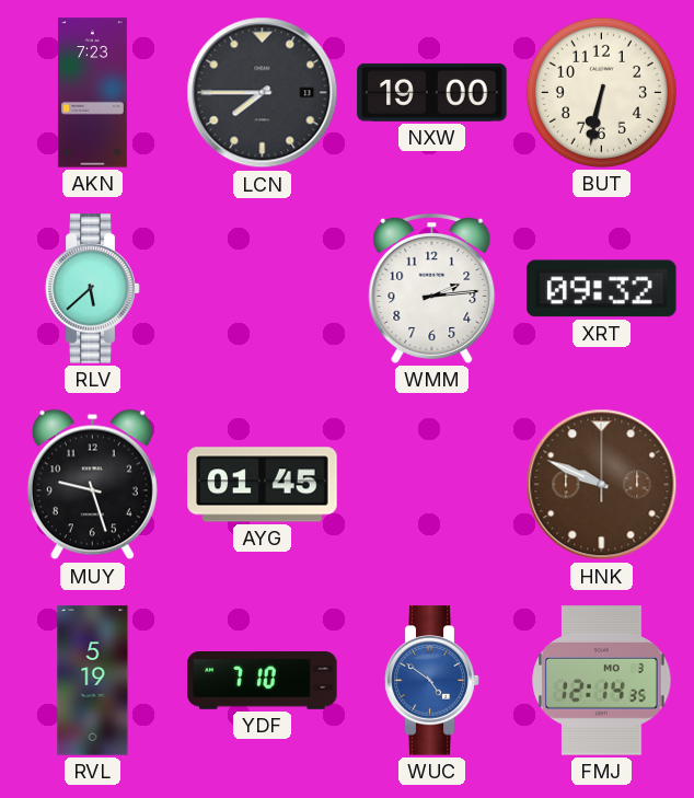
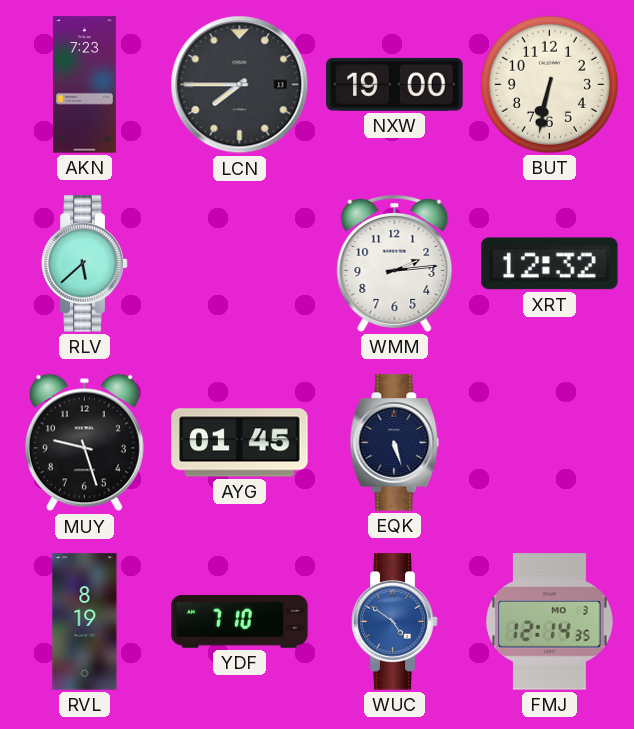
XRT: 09:32 -> 12:32
EQK: none -> 5:27
HNK: 9:49 -> none
RVL: 5:19 -> 8:19
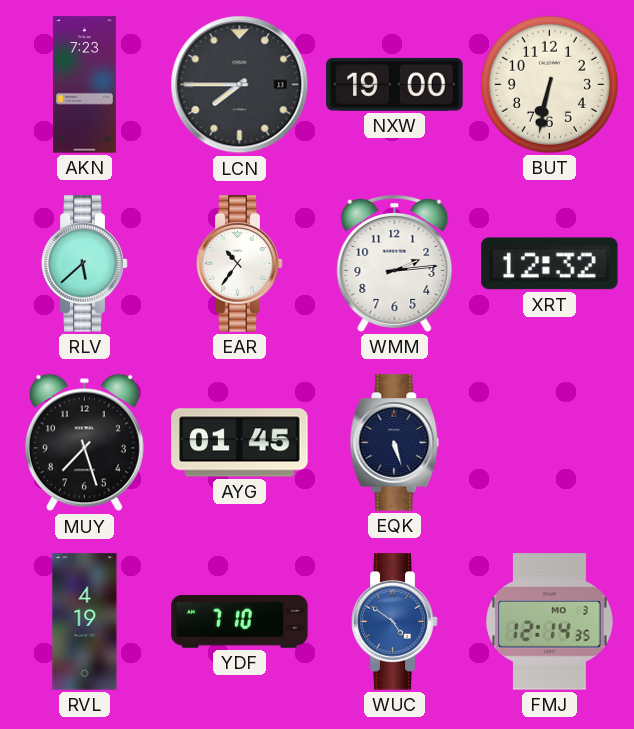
EAR: none -> 10:36
MUY: 9:27 -> 7:27
RVL: 8:19 -> 4:19
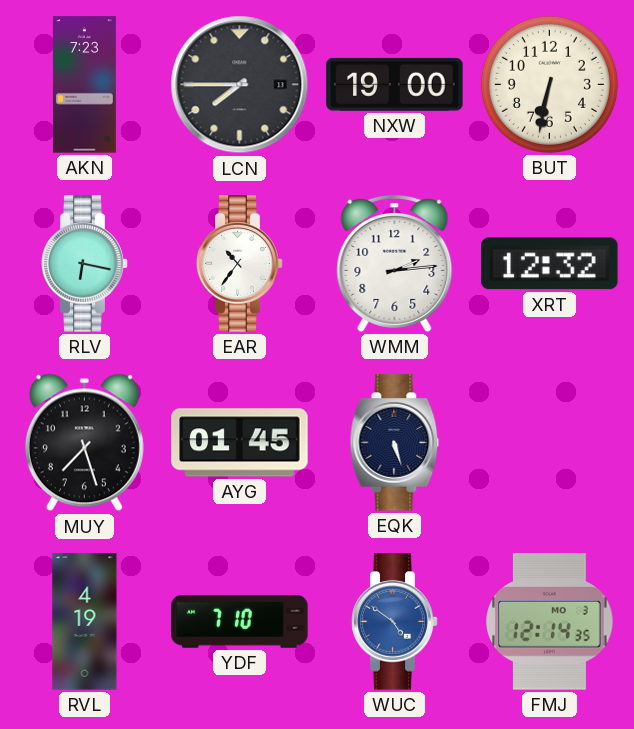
RLV: 5:38 -> 6:17
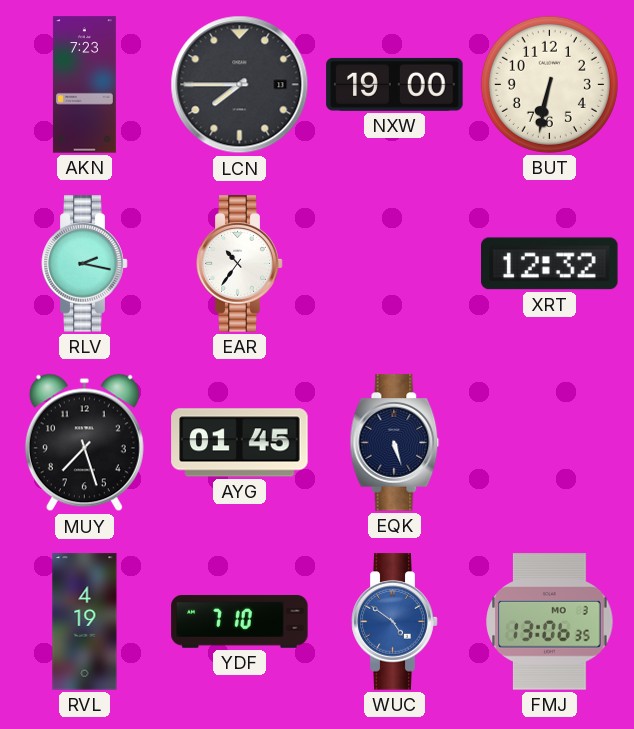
RLV: 6:17 -> 2:17
WMM: 2:14 -> none
FMJ: 12:14 -> 13:06
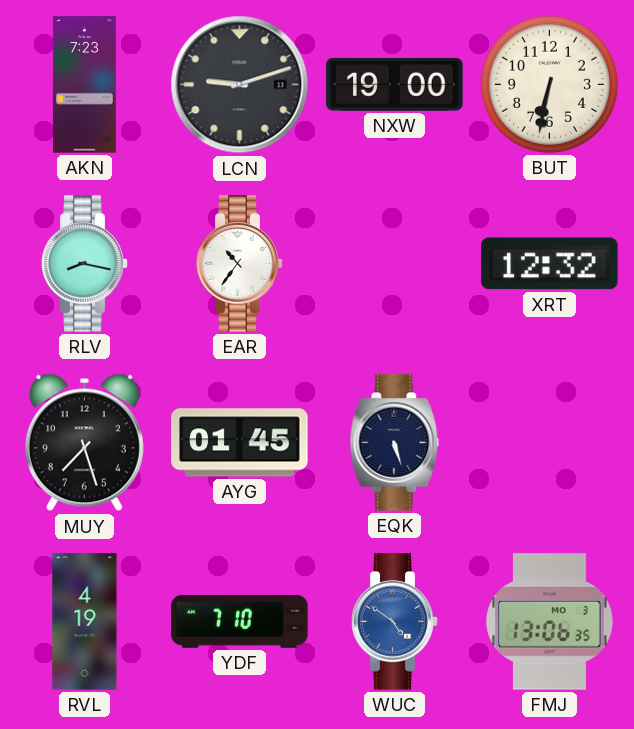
LCN: 7:45 -> 9:12
RLV: 2:17 -> 8:17
